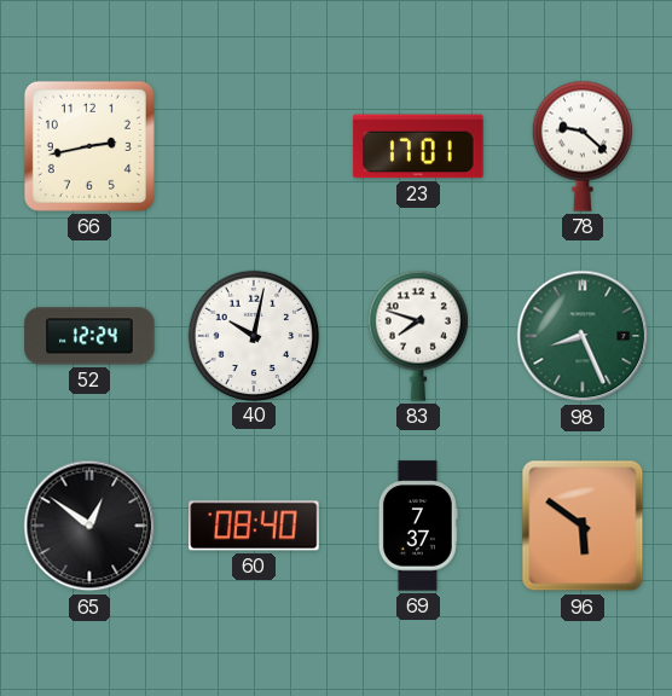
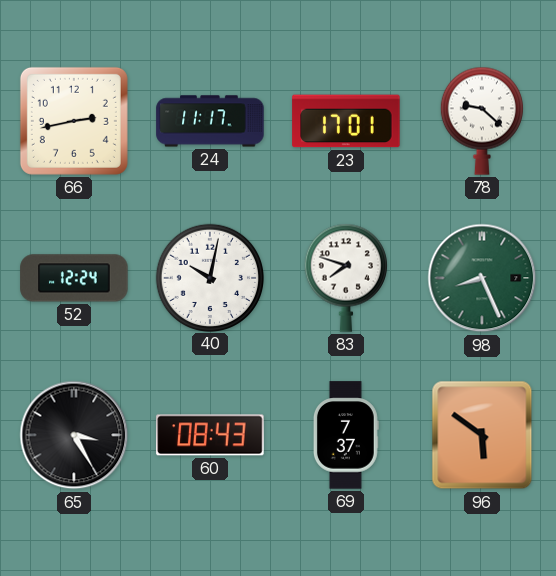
24: none -> 11:17
65: 12:51 -> 3:25
60: 08:40 -> 08:43
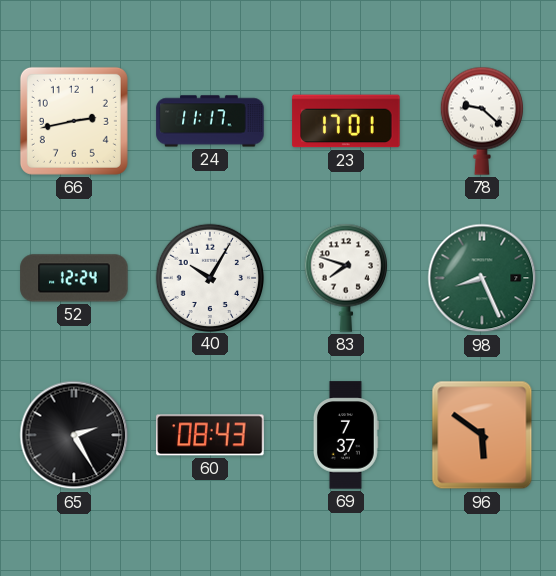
40: 10:02 -> 10:05
65: 3:25 -> 2:25
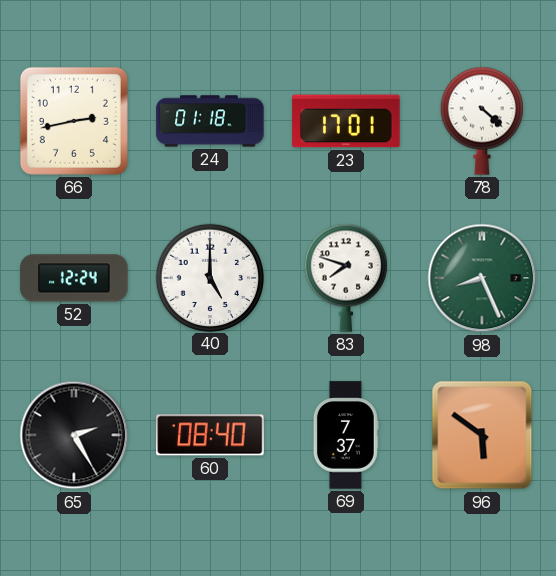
24: 11:17 -> 01:18
78: 9:22 -> 4:22
40: 10:05 -> 5:00
60: 08:43 -> 08:40
